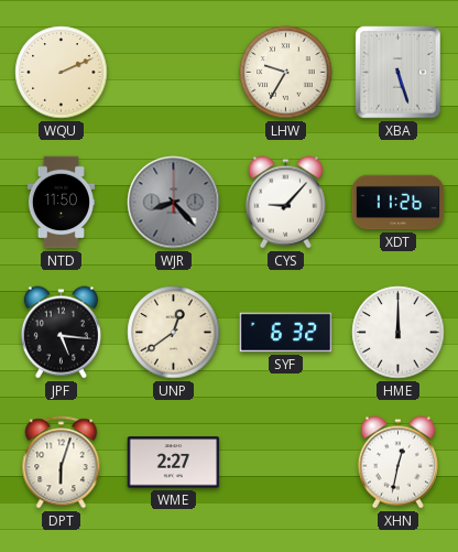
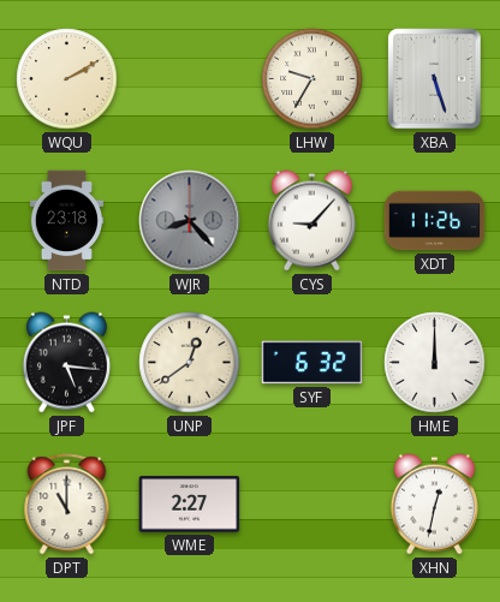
WQU: 2:11 -> 2:10
NTD: 11:50 -> 23:18
DPT: 6:03 -> 11:00
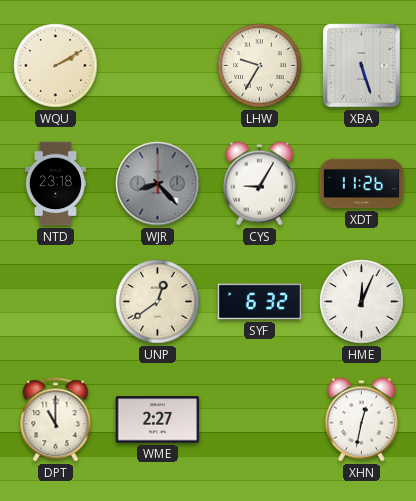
CYS: 9:07 -> 9:05
JPF: 5:16 -> none
HME: 12:00 -> 12:04
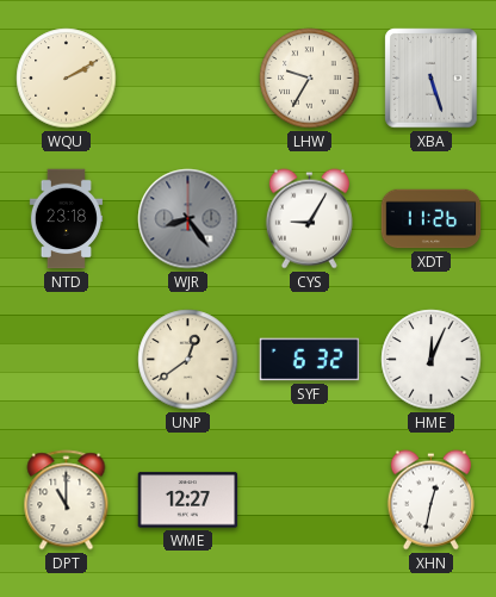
WJR: 8:23 -> 8:24
WME: 2:27 -> 12:27
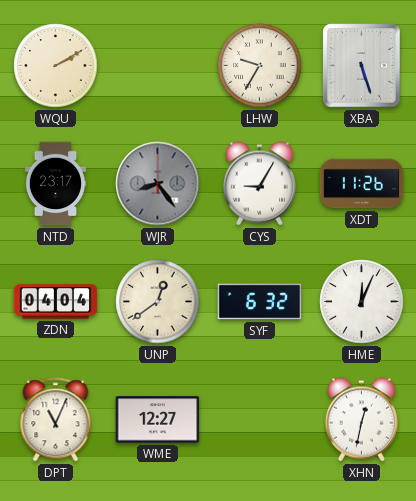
NTD: 23:18 -> 23:17
ZDN: none -> 04:04
DPT: 11:00 -> 11:04
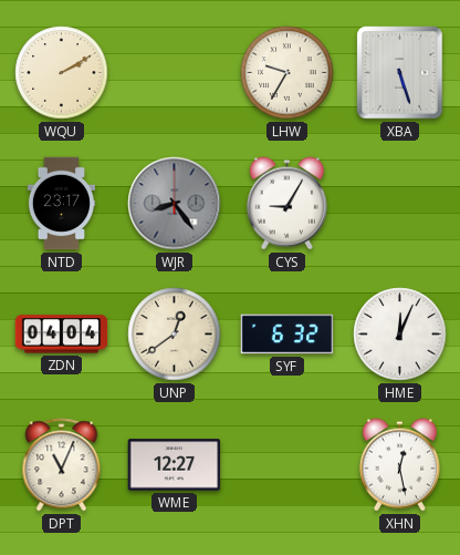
XDT: 11:26 -> none
XHN: 12:32 -> 12:28
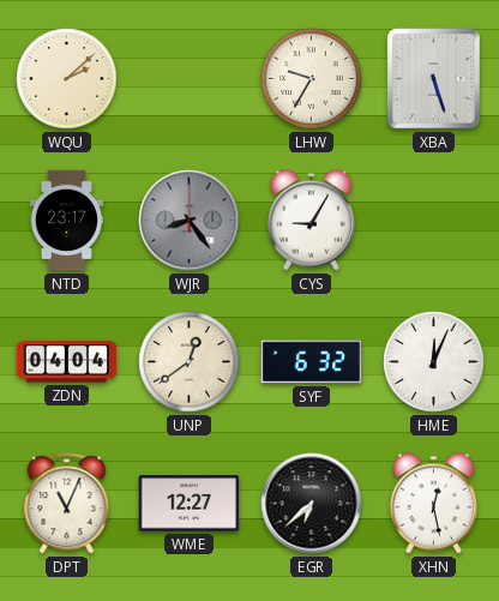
WQU: 2:10 -> 2:08
EGR: none -> 6:38
